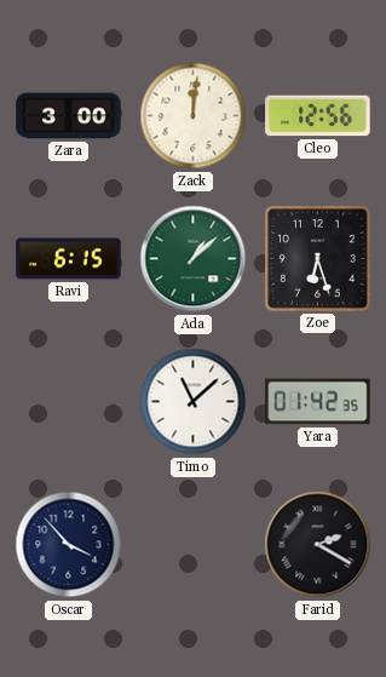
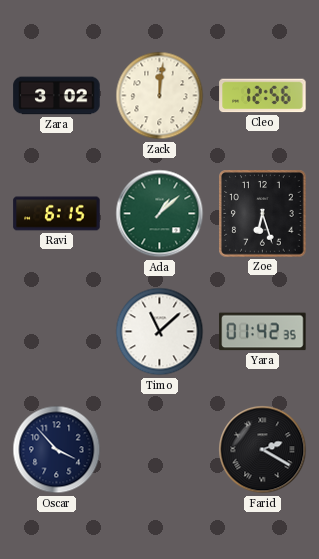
Zara: 3:00 -> 3:02
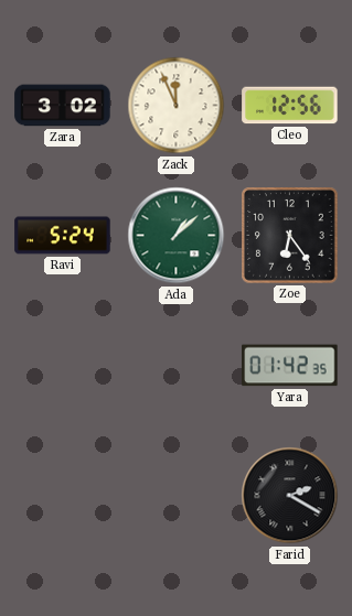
Zack: 12:01 -> 11:56
Ravi: 6:15 -> 5:24
Zoe: 6:27 -> 6:24
Timo: 11:08 -> none
Oscar: 3:53 -> none
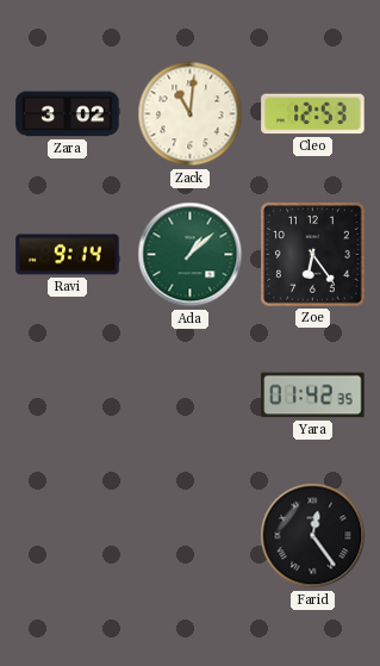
Zack: 11:56 -> 11:01
Cleo: 12:56 -> 12:53
Ravi: 5:24 -> 9:14
Farid: 2:20 -> 12:24
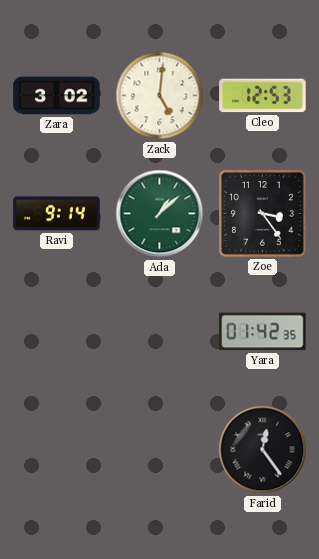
Zack: 11:01 -> 5:01
Zoe: 6:24 -> 3:24
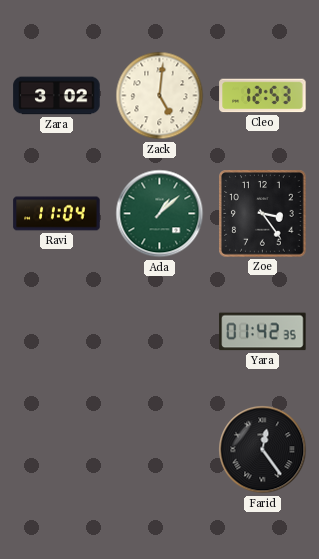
Ravi: 9:14 -> 11:04
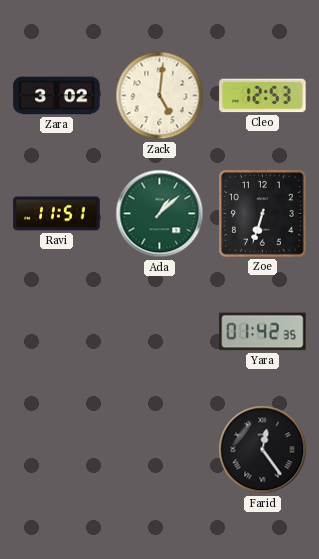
Ravi: 11:04 -> 11:51
Zoe: 3:24 -> 6:33
